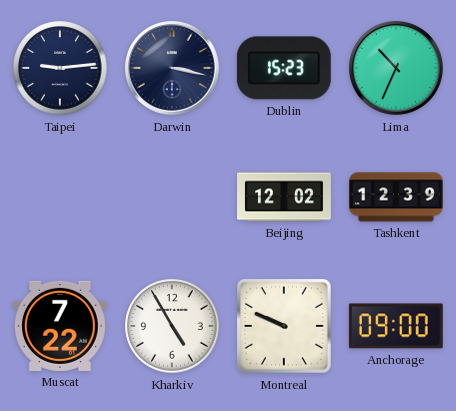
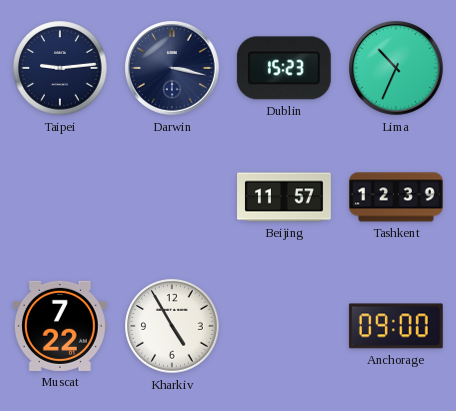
Beijing: 12:02 -> 11:57
Montreal: 9:49 -> none
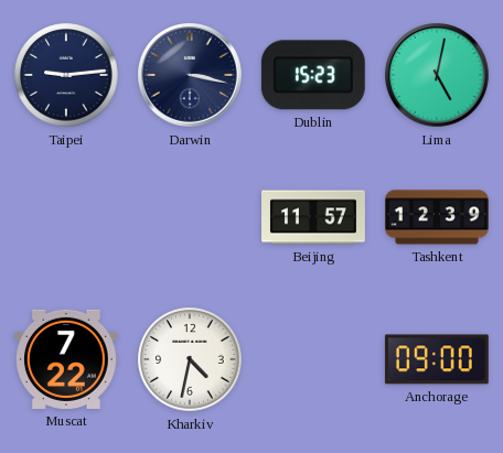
Lima: 10:34 -> 5:02
Kharkiv: 4:55 -> 4:32
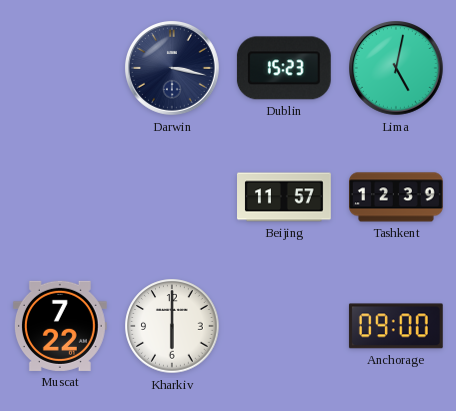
Taipei: 9:14 -> none
Kharkiv: 4:32 -> 6:00
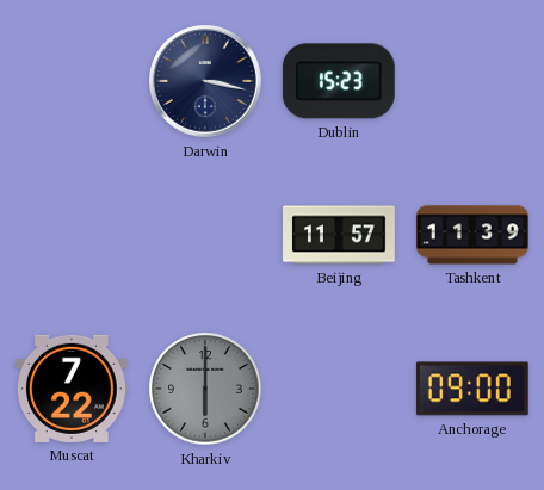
Lima: 5:02 -> none
Tashkent: 12:39 -> 11:39
Kharkiv dial: white -> grey
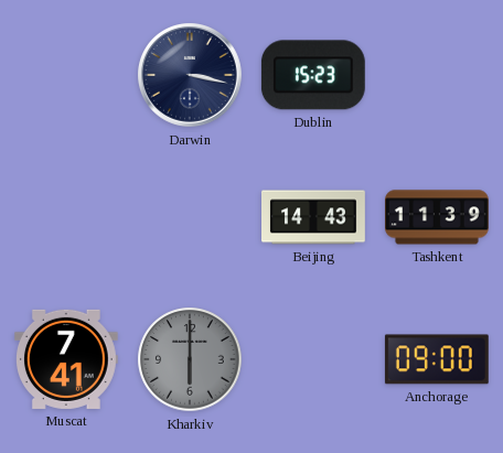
Beijing: 11:57 -> 14:43
Muscat: 7:22 -> 7:41
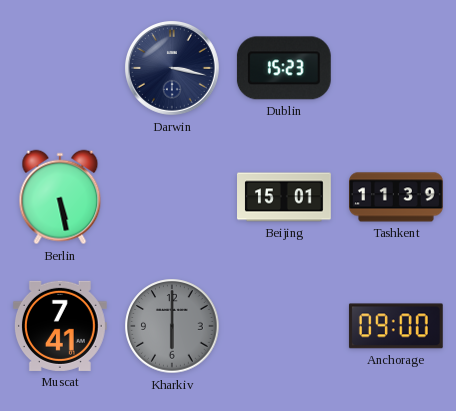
Berlin: none -> 5:28
Beijing: 14:43 -> 15:01
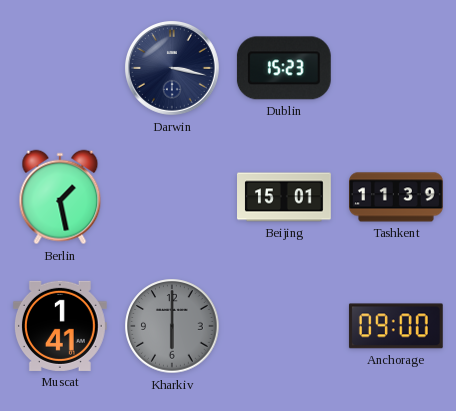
Berlin: 5:28 -> 1:28
Muscat: 7:41 -> 1:41
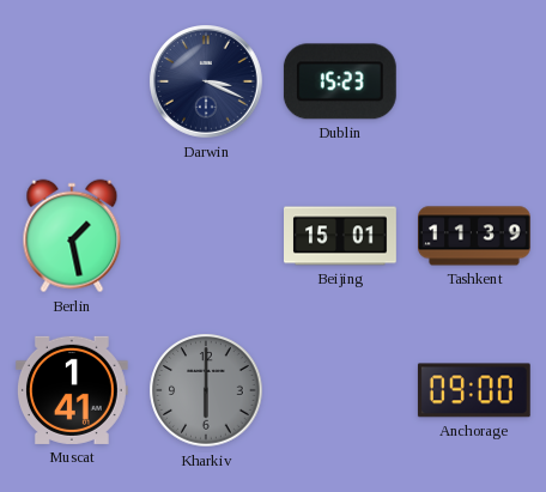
Darwin: 3:17 -> 3:19
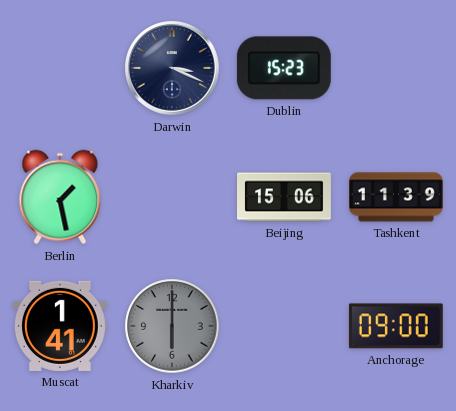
Beijing: 15:01 -> 15:06
